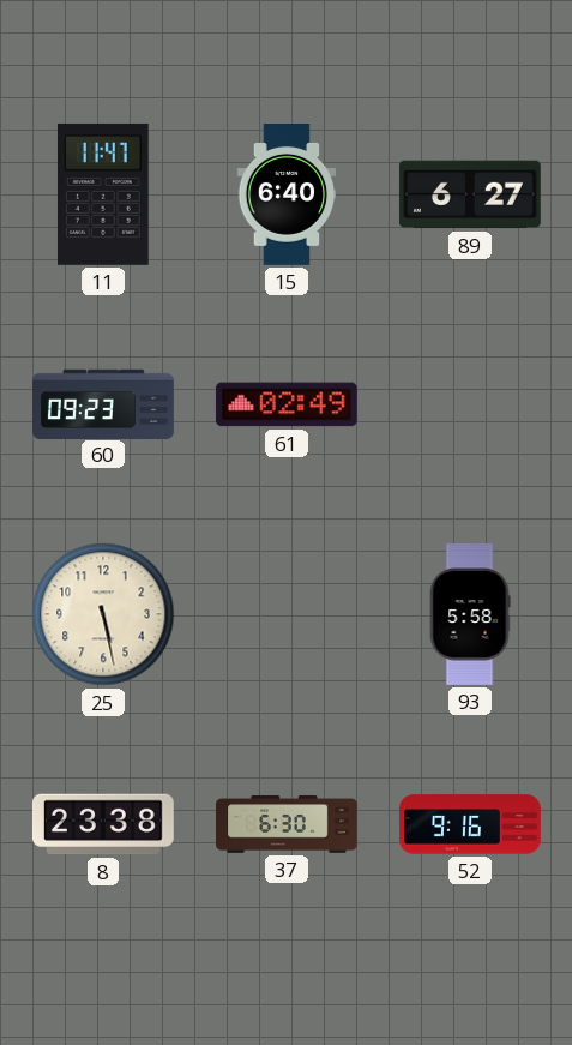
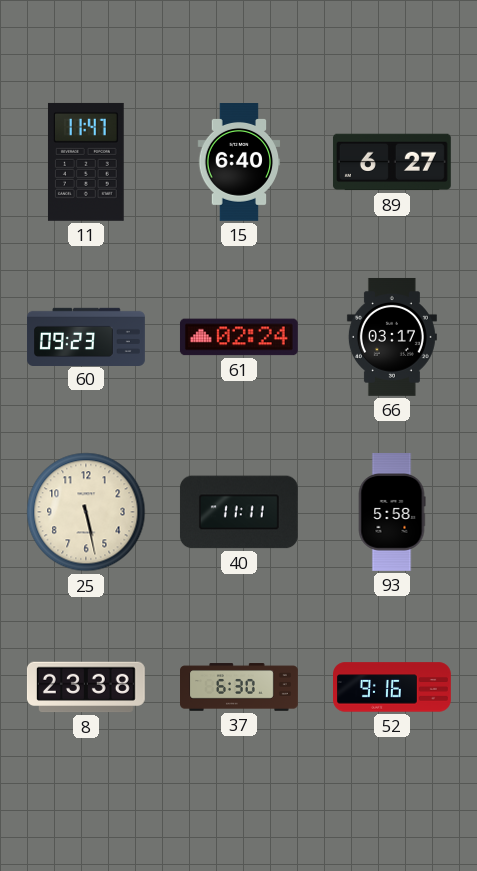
61: 02:49 -> 02:24
66: none -> 03:17
40: none -> 11:11
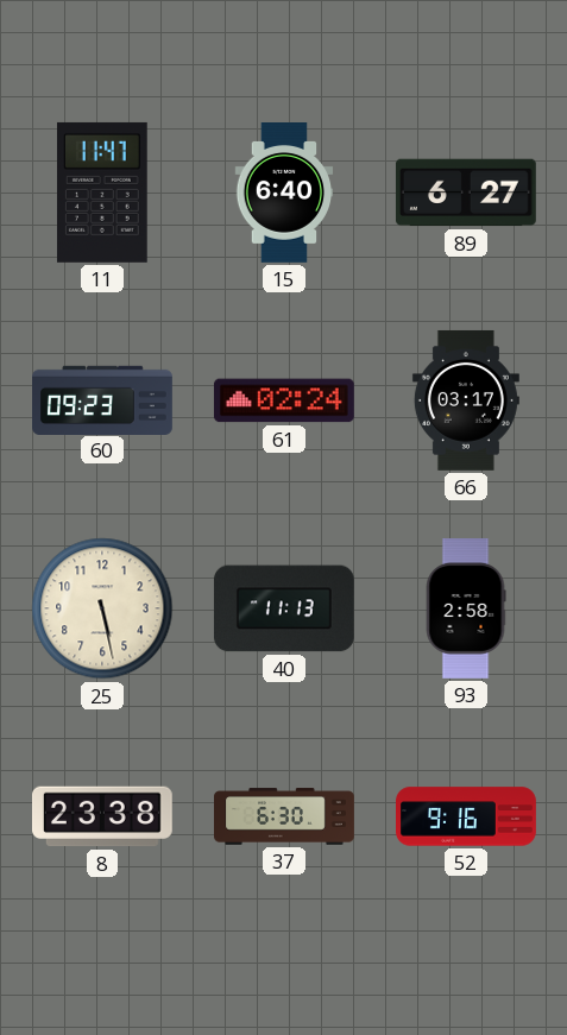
40: 11:11 -> 11:13
93: 5:58 -> 2:58
